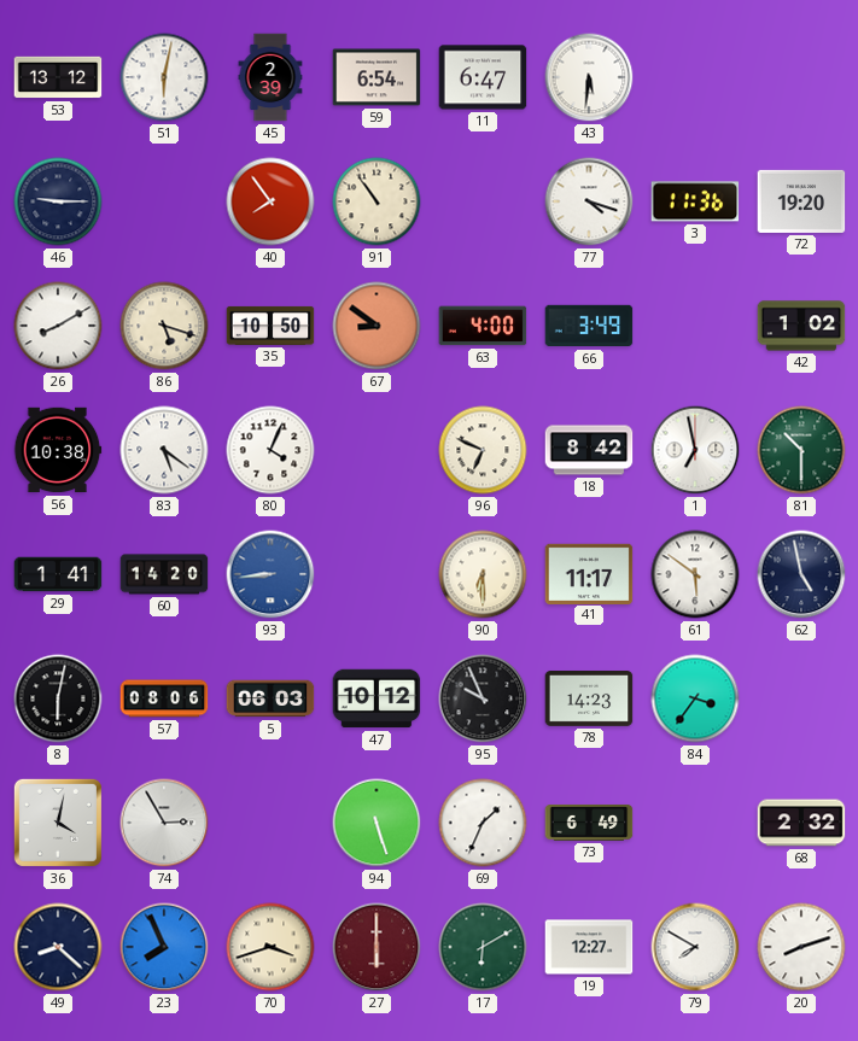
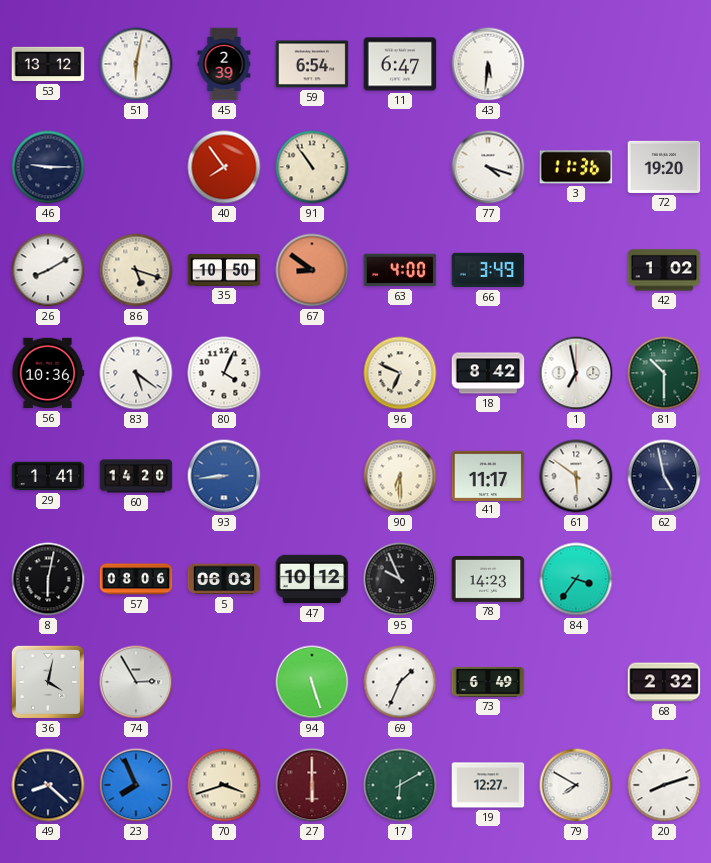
56: 10:38 -> 10:36
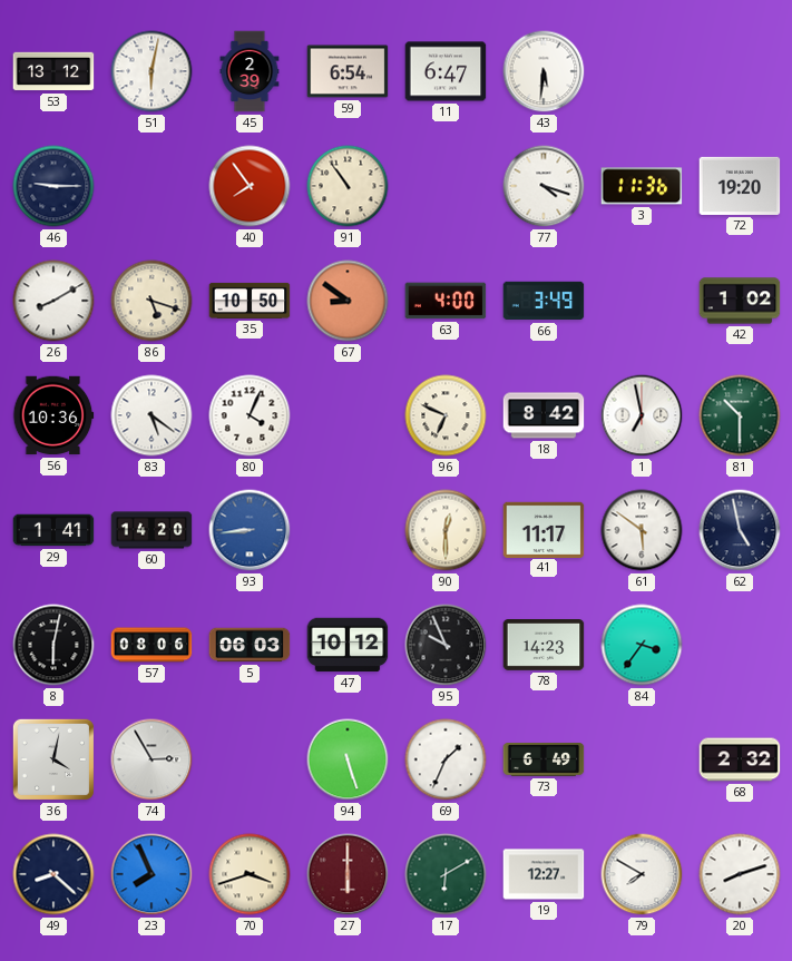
90: 6:30 -> 12:30
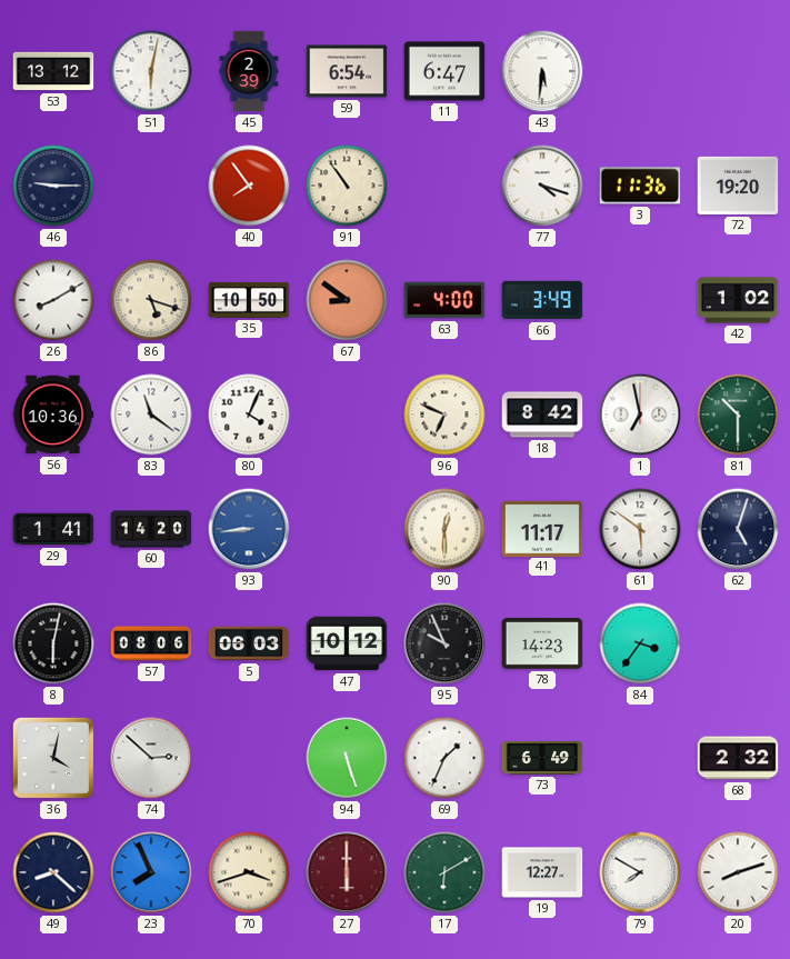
83: 5:21 -> 11:21
62: 4:58 -> 5:03
74: 2:55 -> 2:52
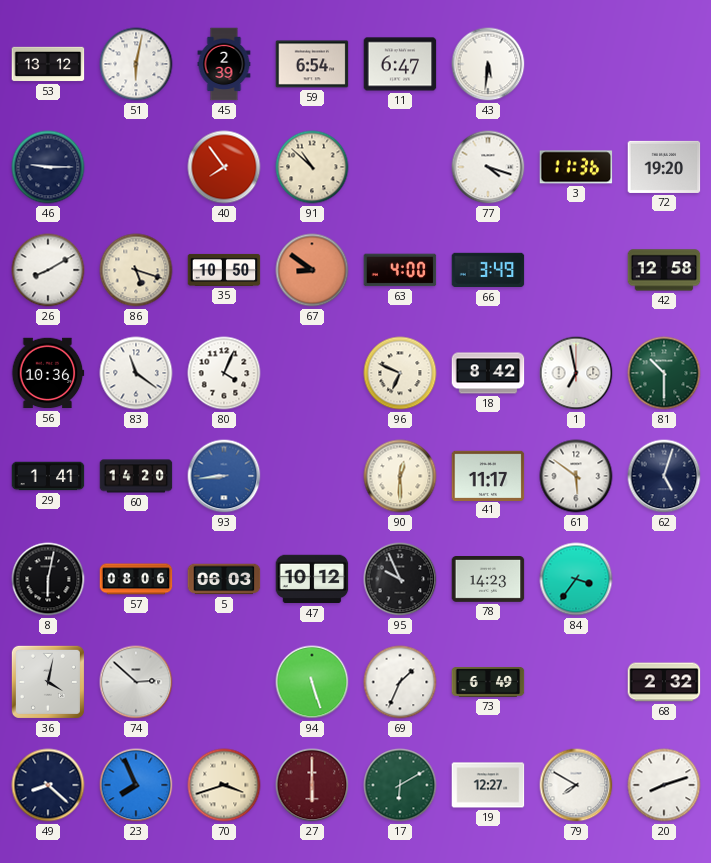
91: 10:54 -> 10:52
42: 1:02 -> 12:58
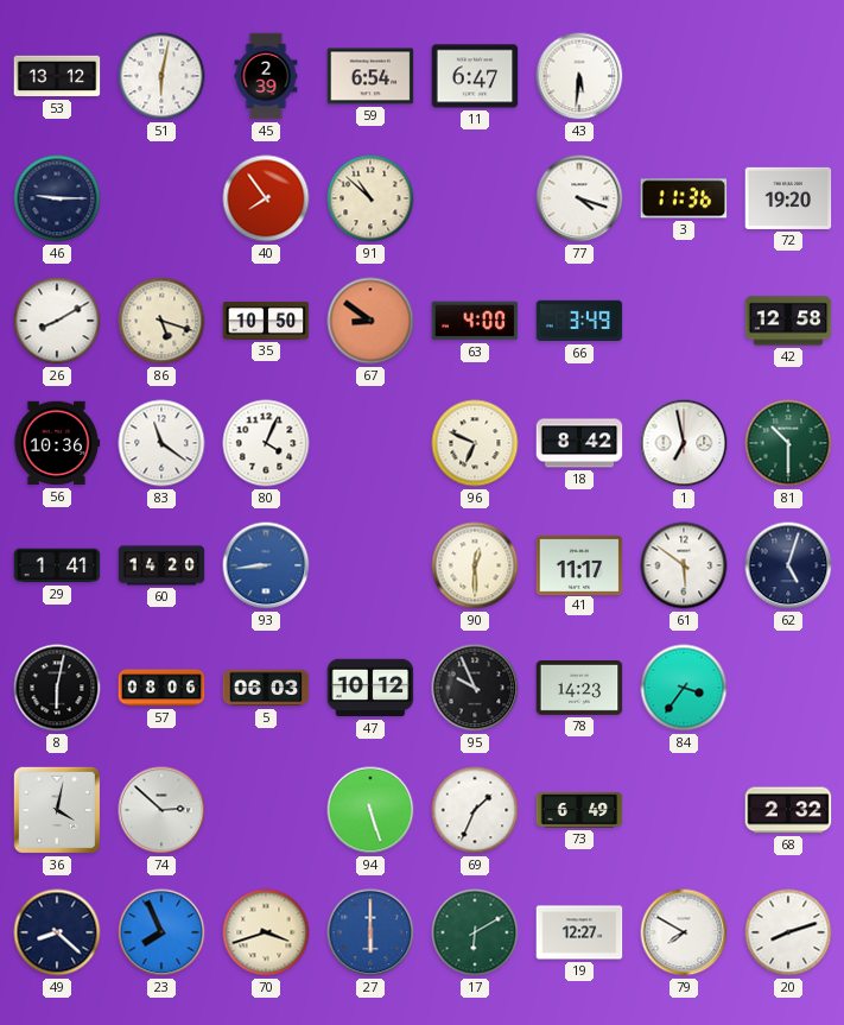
27 dial: burgundy -> blue
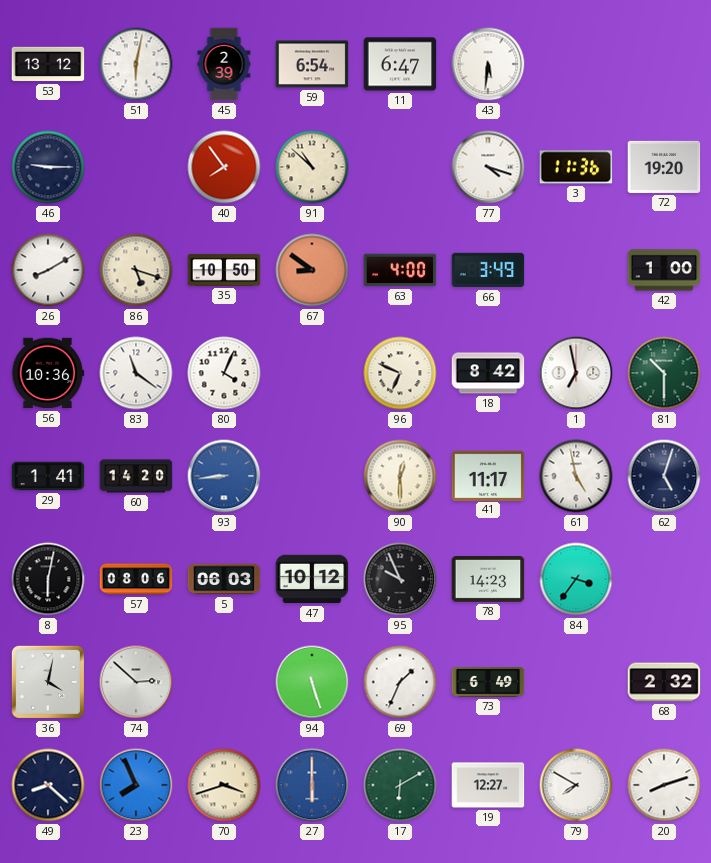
42: 12:58 -> 1:00
61: 5:51 -> 4:58
